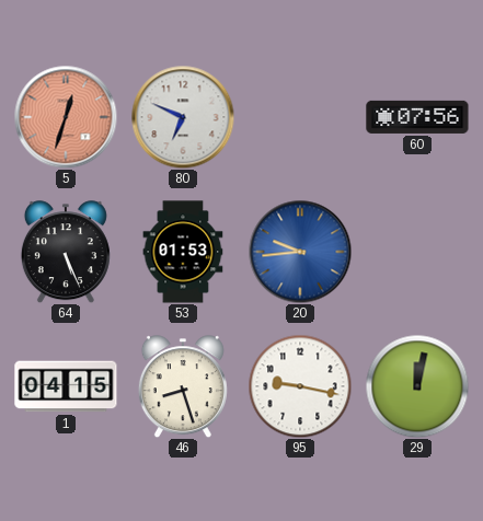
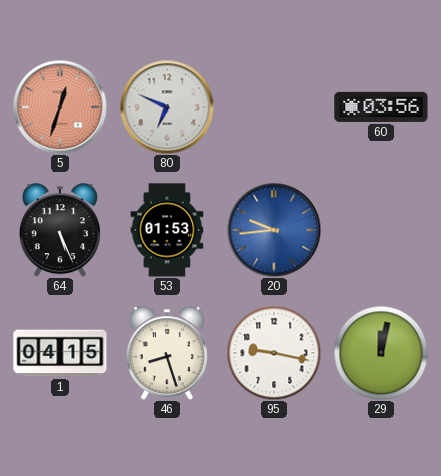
60: 07:56 -> 03:56
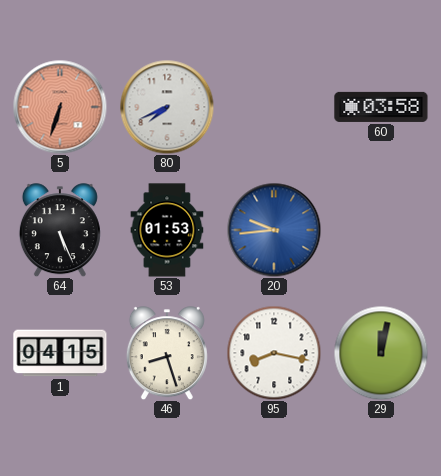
5: 12:33 -> 6:33
80: 6:49 -> 7:41
60: 03:56 -> 03:58
95: 9:17 -> 8:17
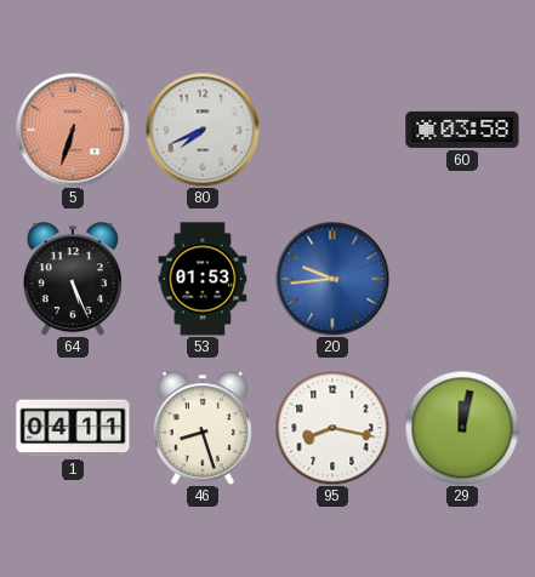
1: 04:15 -> 04:11
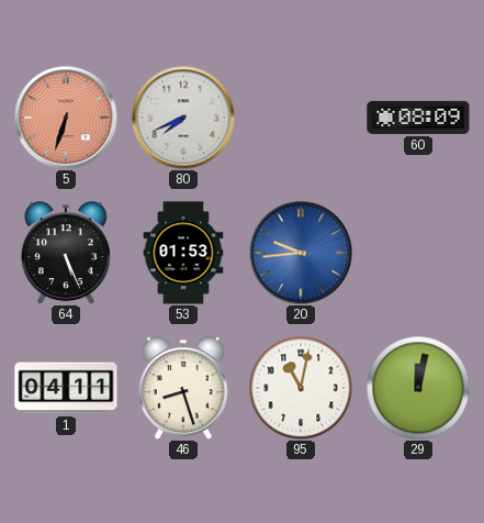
60: 03:58 -> 08:09
95: 8:17 -> 11:02
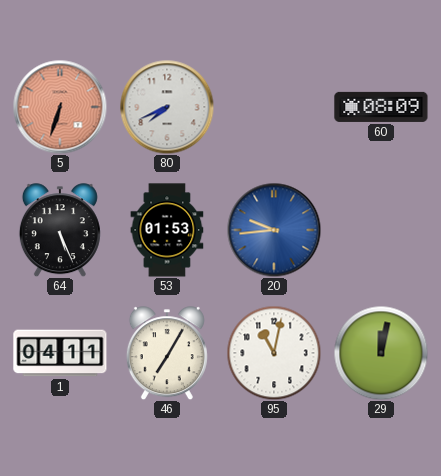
46: 8:27 -> 7:05
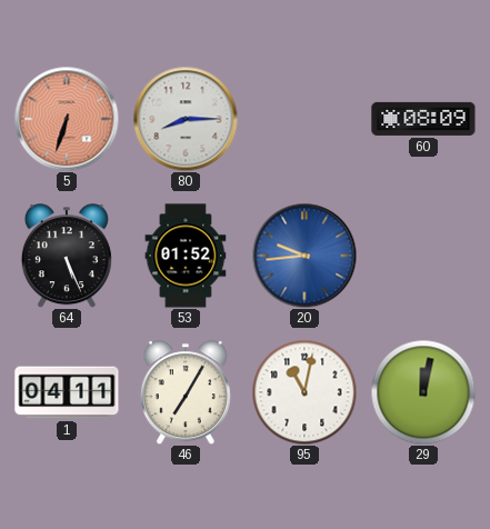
80: 7:41 -> 8:15
53: 01:53 -> 01:52
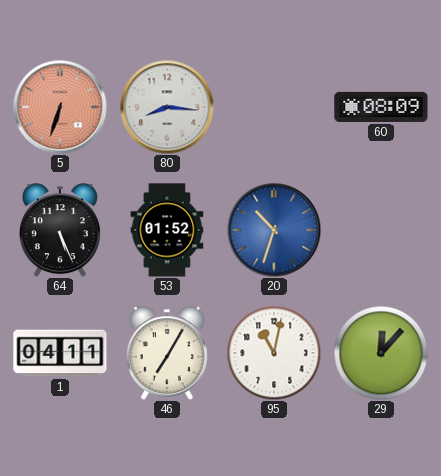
80: 8:15 -> 8:16
20: 9:44 -> 10:33
29: 12:02 -> 12:07
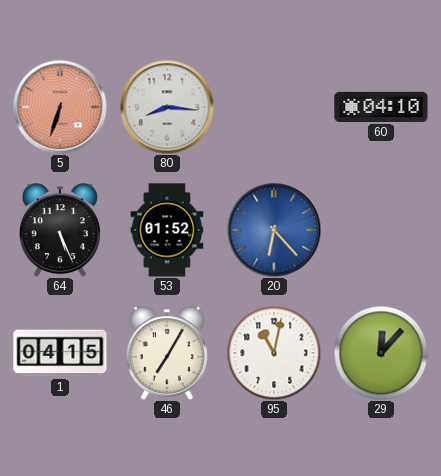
60: 08:09 -> 04:10
20: 10:33 -> 6:23
1: 04:11 -> 04:15
